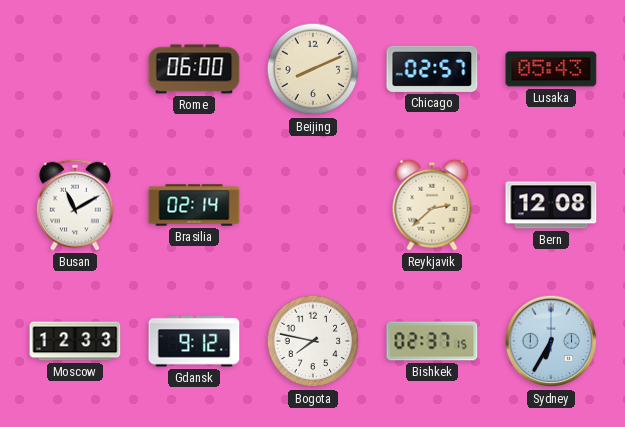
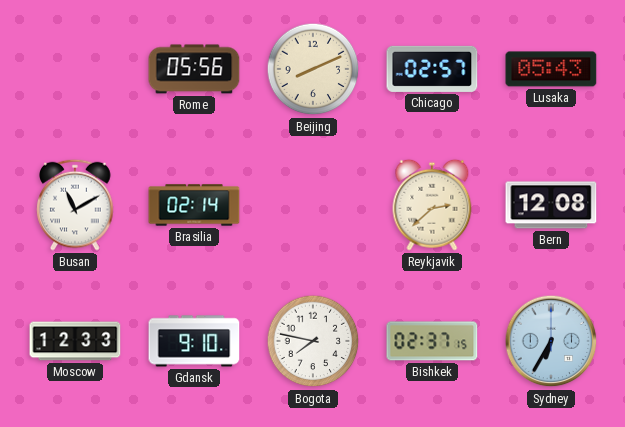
Rome: 06:00 -> 05:56
Gdansk: 9:12 -> 9:10
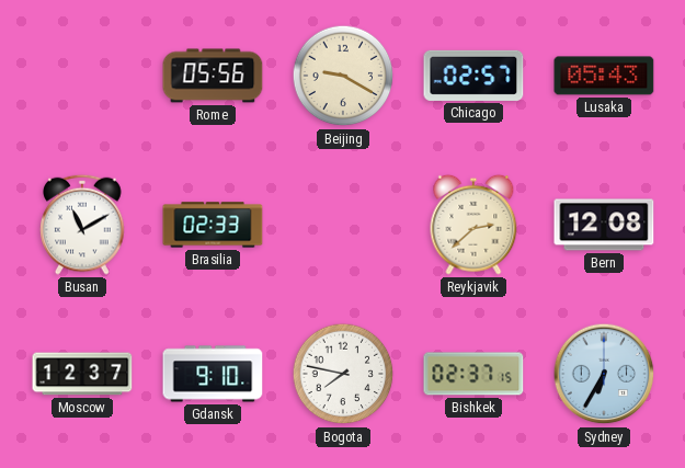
Beijing: 8:11 -> 9:20
Brasilia: 02:14 -> 02:33
Moscow: 12:33 -> 12:37
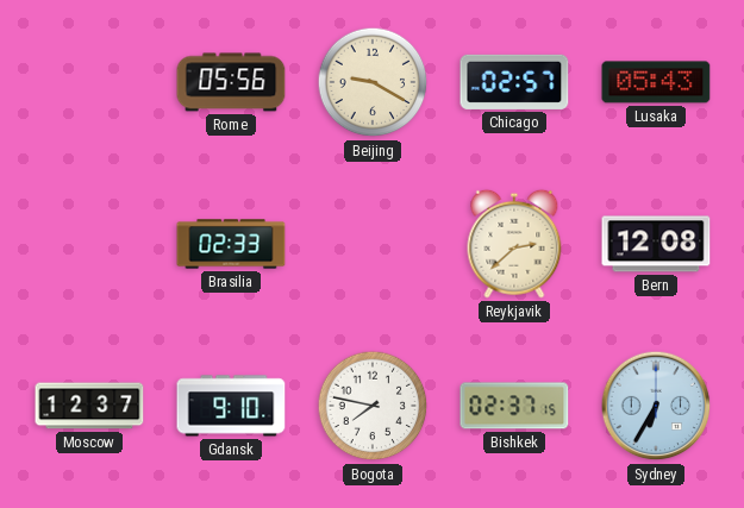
Busan: 11:10 -> none
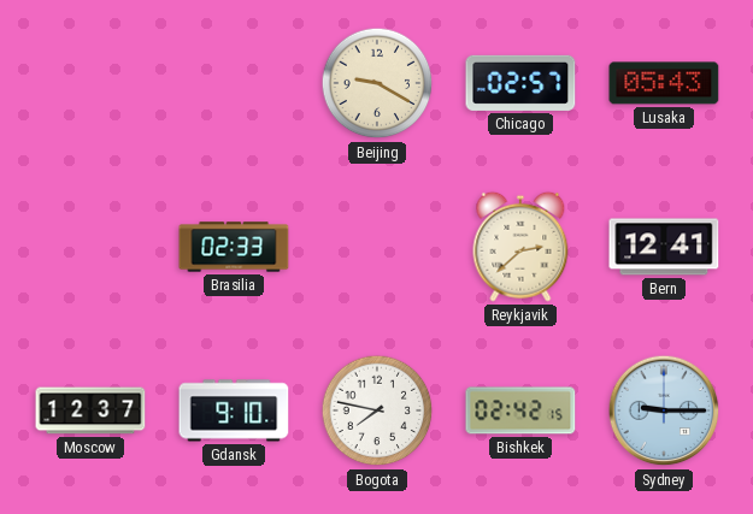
Rome: 05:56 -> none
Bern: 12:08 -> 12:41
Bishkek: 02:37 -> 02:42
Sydney: 6:35 -> 9:15
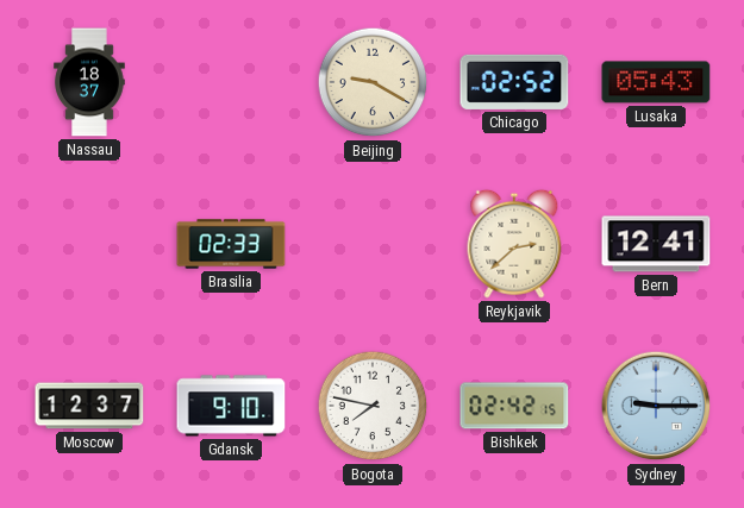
Nassau: none -> 18:37
Chicago: 02:57 -> 02:52
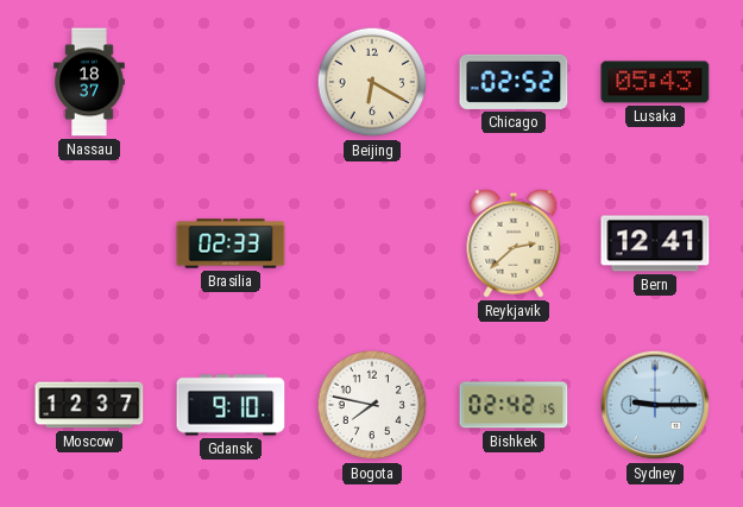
Beijing: 9:20 -> 6:20
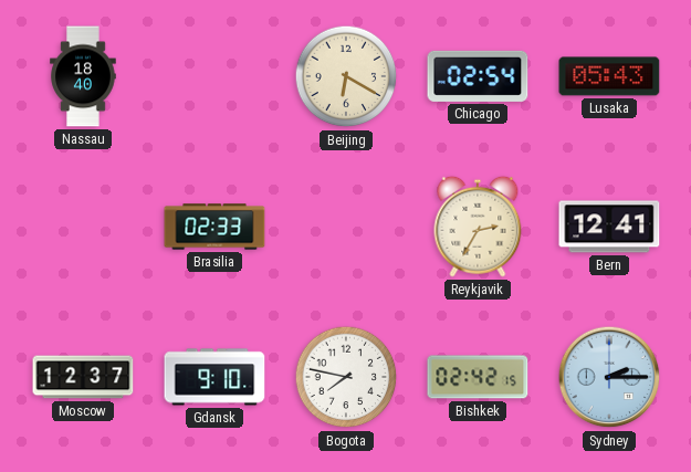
Nassau: 18:37 -> 18:40
Chicago: 02:52 -> 02:54
Reykjavik: 2:38 -> 2:35
Sydney: 9:15 -> 2:15
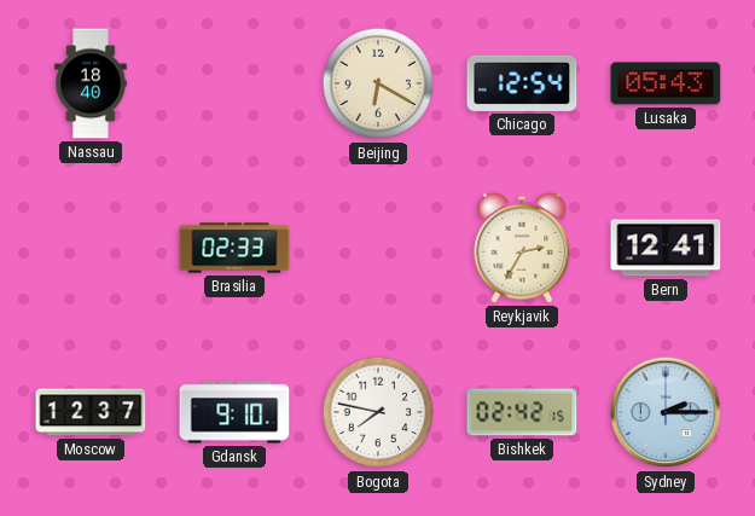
Chicago: 02:54 -> 12:54
